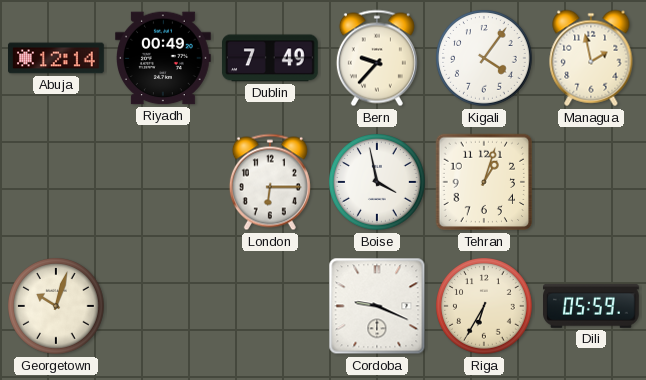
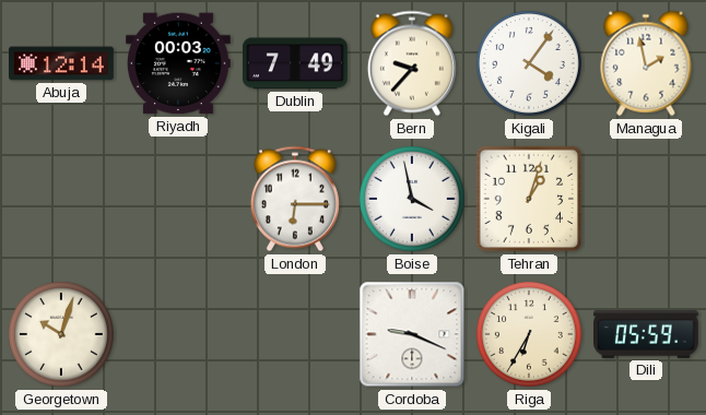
Riyadh: 00:49 -> 00:03
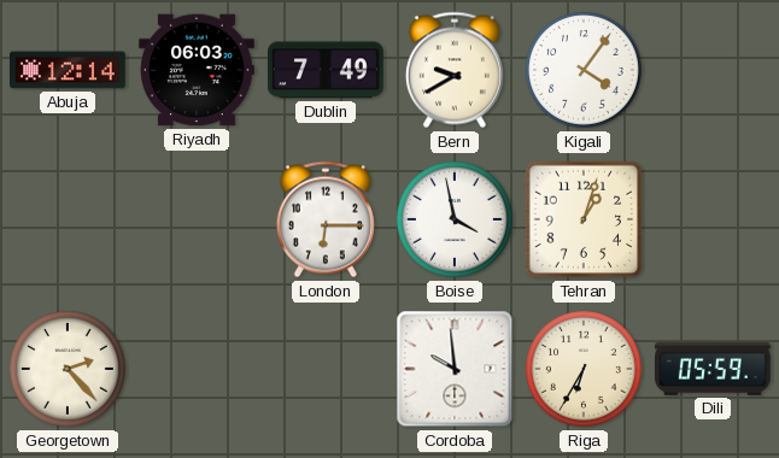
Riyadh: 00:03 -> 06:03
Bern: 9:37 -> 9:40
Managua: 1:58 -> none
Georgetown: 10:03 -> 2:23
Cordoba: 9:19 -> 9:59
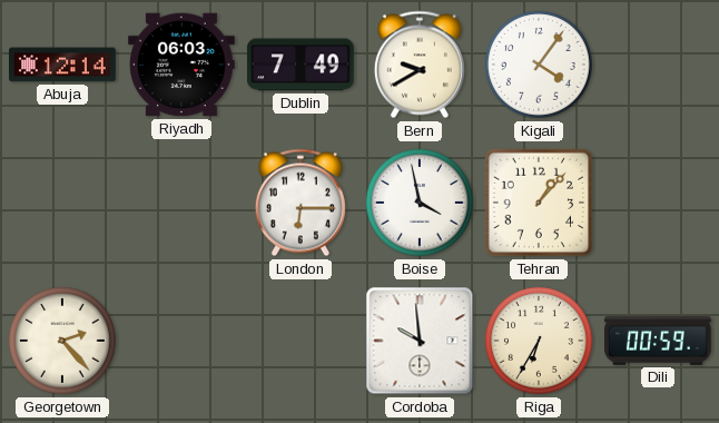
Tehran: 1:03 -> 1:07
Dili: 05:59 -> 00:59
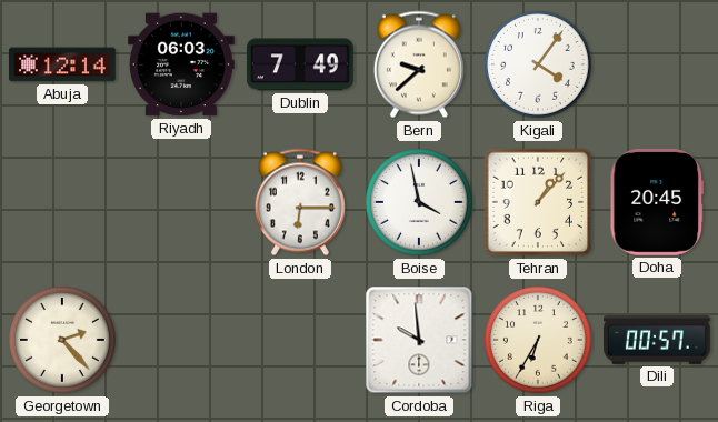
Bern: 9:40 -> 9:38
Doha: none -> 20:45
Dili: 00:59 -> 00:57
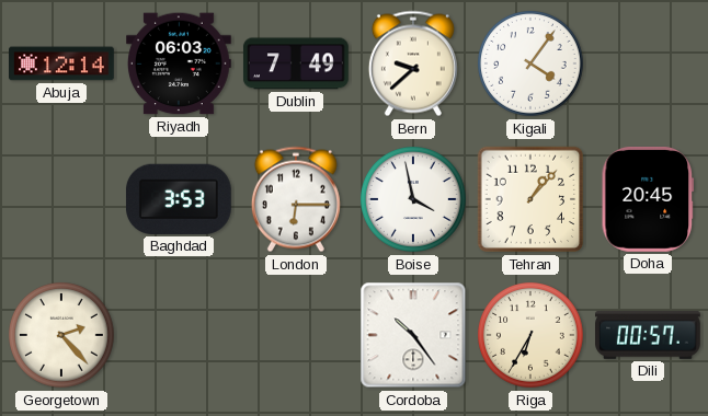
Baghdad: none -> 3:53
Cordoba: 9:59 -> 10:24
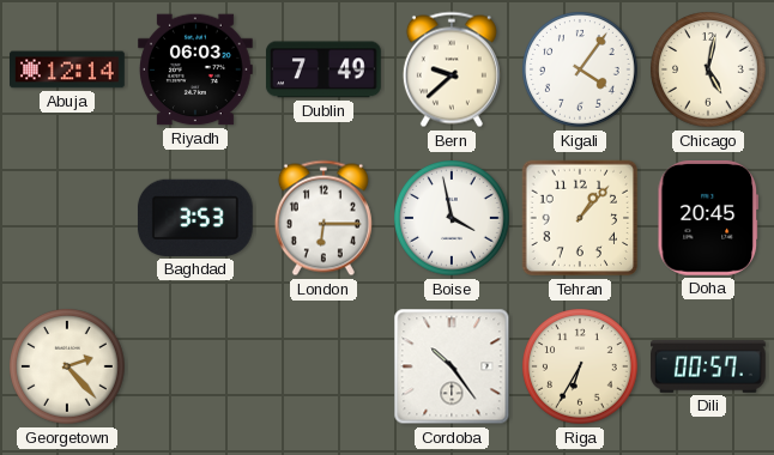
Chicago: none -> 5:02
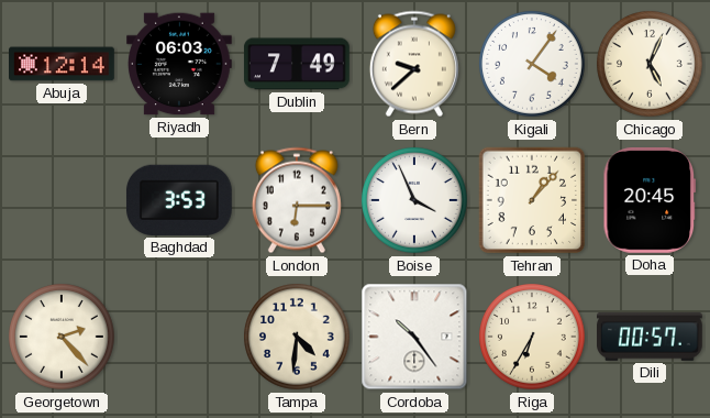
Chicago: 5:02 -> 5:04
Boise: 3:58 -> 3:56
Tampa: none -> 4:31
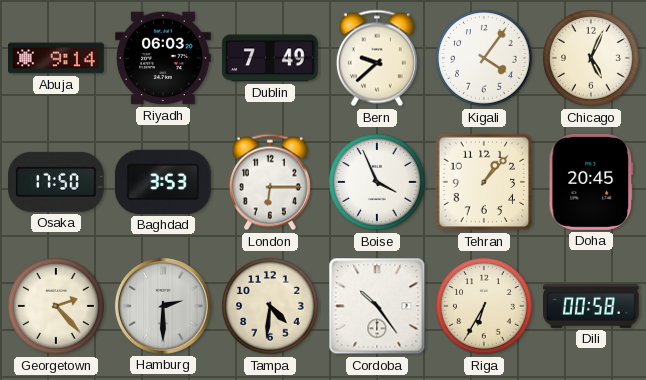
Abuja: 12:14 -> 9:14
Osaka: none -> 17:50
Hamburg: none -> 2:30
Dili: 00:57 -> 00:58
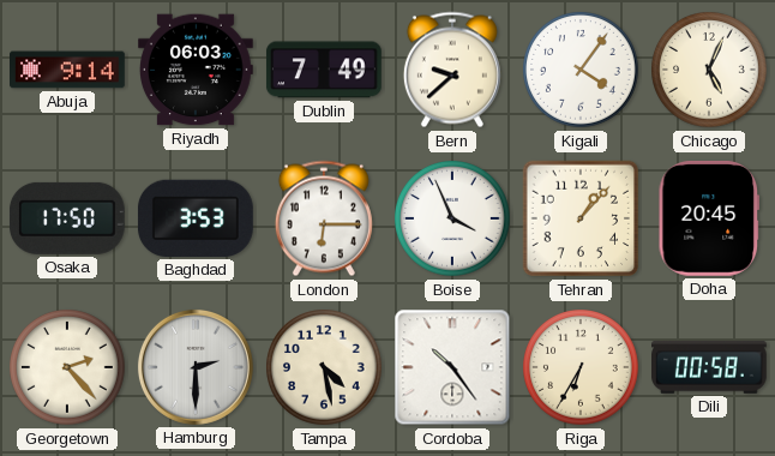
Tampa: 4:31 -> 4:28
